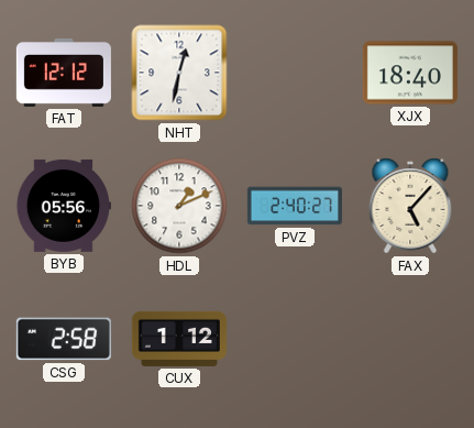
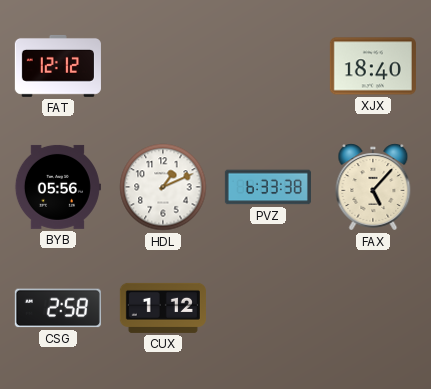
NHT: 12:32 -> none
PVZ: 2:40 -> 6:33
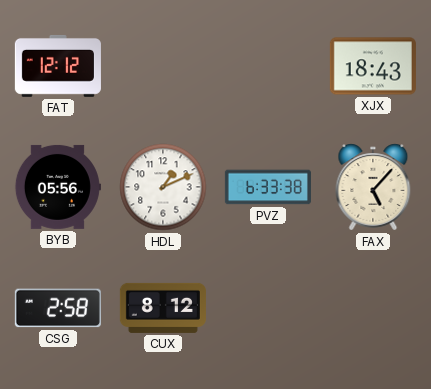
XJX: 18:40 -> 18:43
CUX: 1:12 -> 8:12
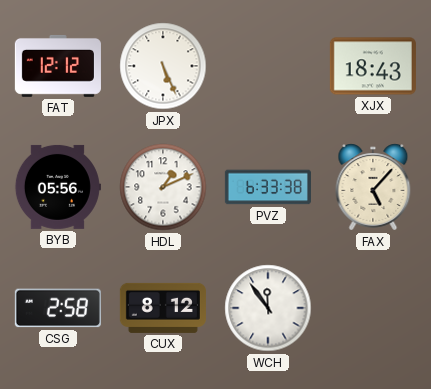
JPX: none -> 5:26
WCH: none -> 11:54
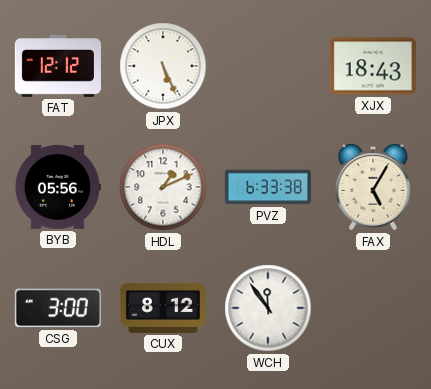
FAX: 5:07 -> 5:05
CSG: 2:58 -> 3:00
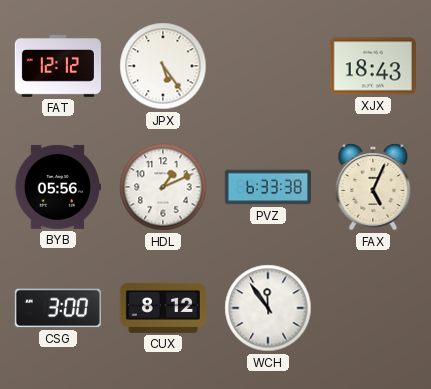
JPX: 5:26 -> 5:24
FAX: 5:05 -> 5:04
